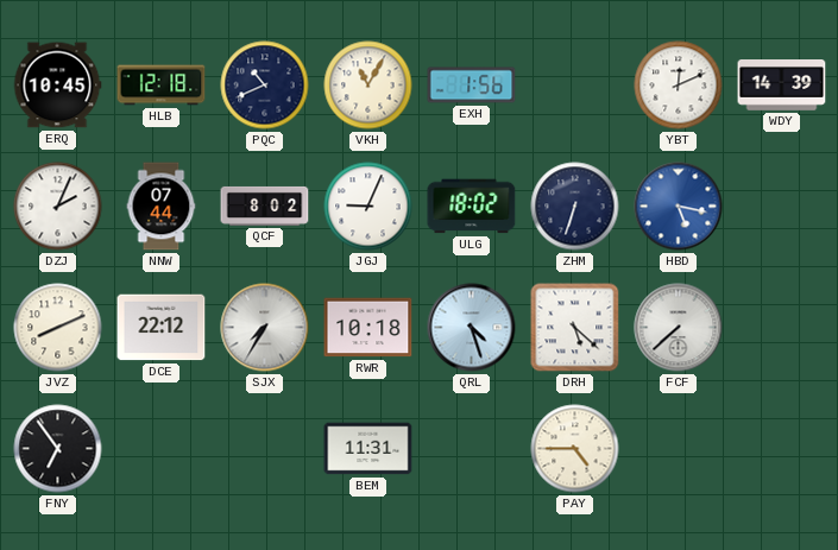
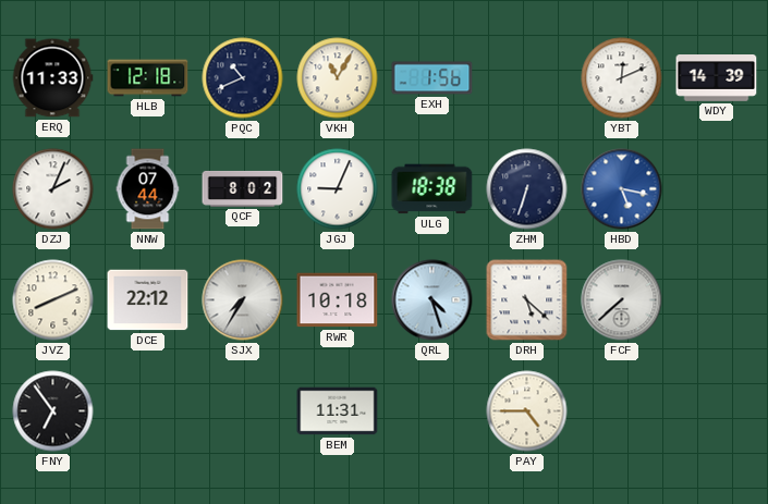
ERQ: 10:45 -> 11:33
ULG: 18:02 -> 18:38
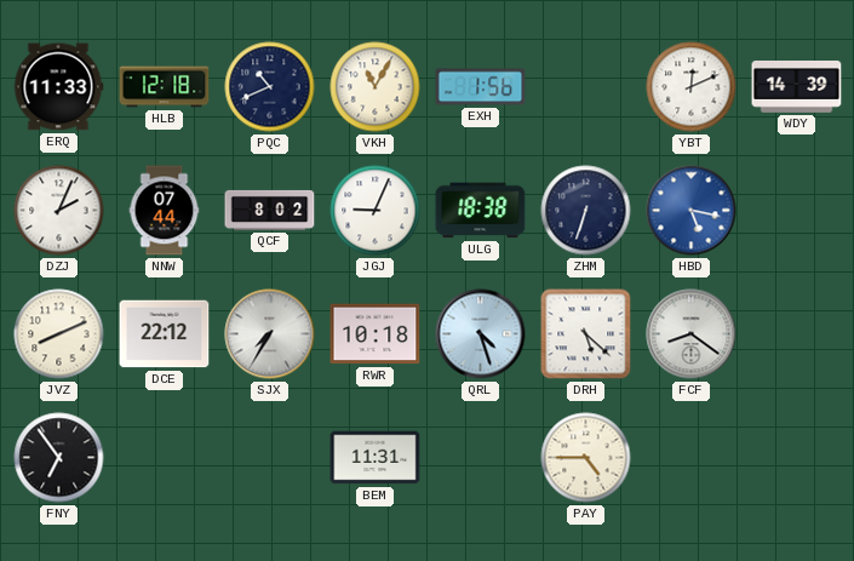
FCF: 7:38 -> 8:21
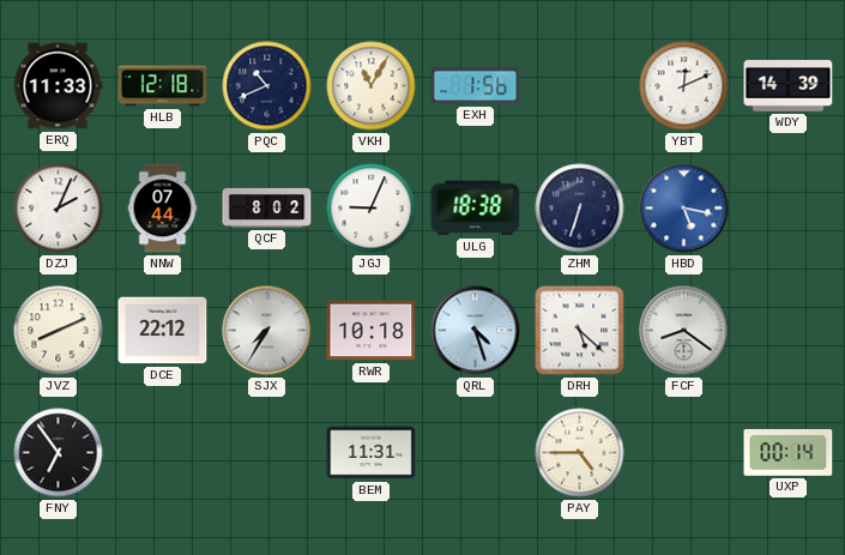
UXP: none -> 00:14
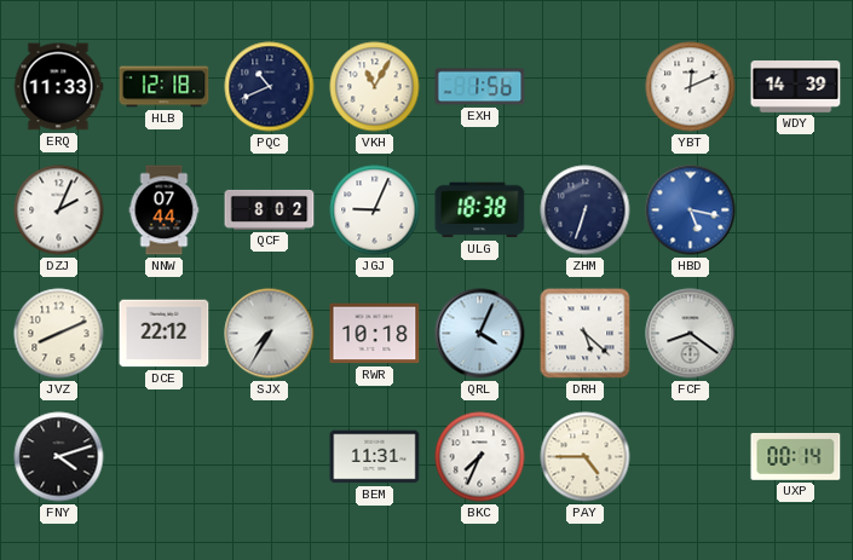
QRL: 4:27 -> 4:04
FNY: 6:54 -> 4:12
BKC: none -> 7:34
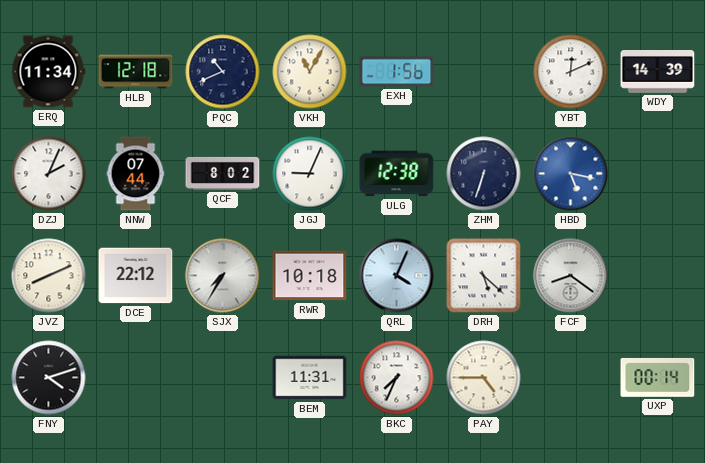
ERQ: 11:33 -> 11:34
ULG: 18:38 -> 12:38
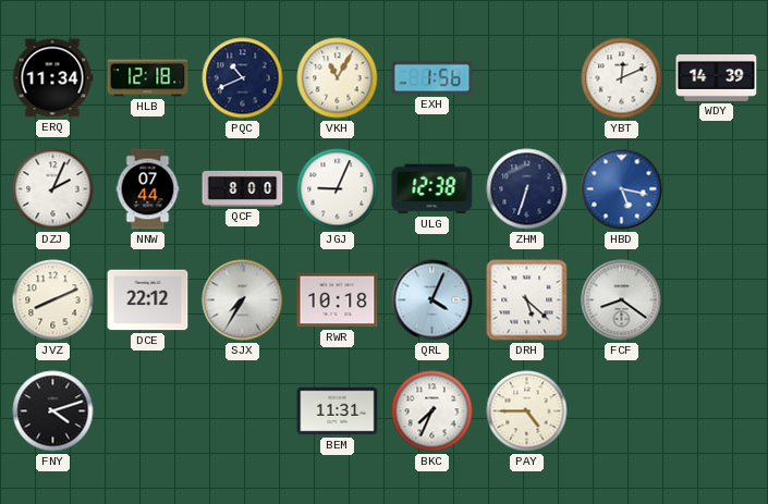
QCF: 8:02 -> 8:00
UXP: 00:14 -> none
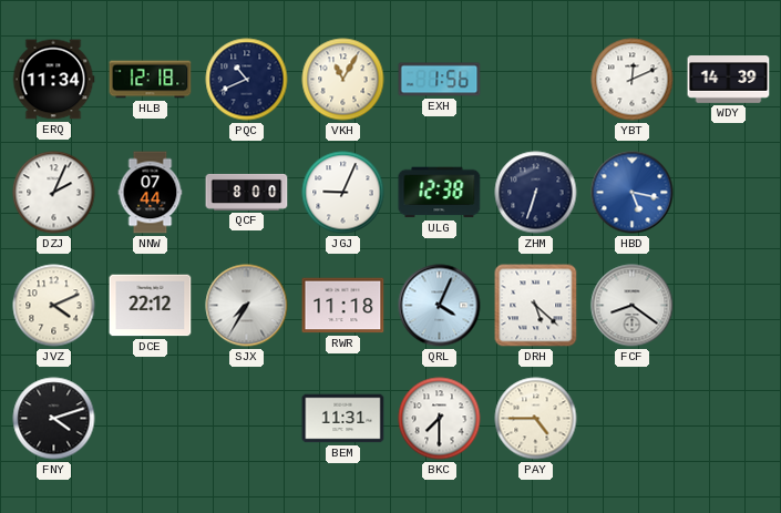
JVZ: 8:11 -> 4:11
RWR: 10:18 -> 11:18
BKC: 7:34 -> 7:30
